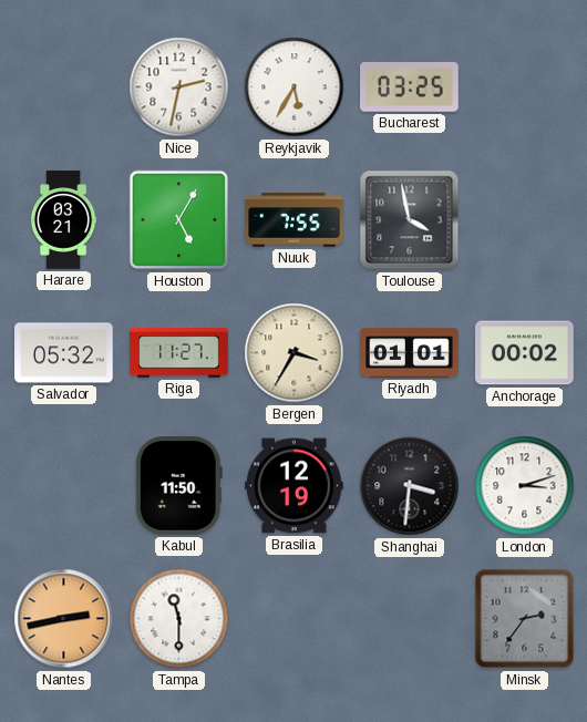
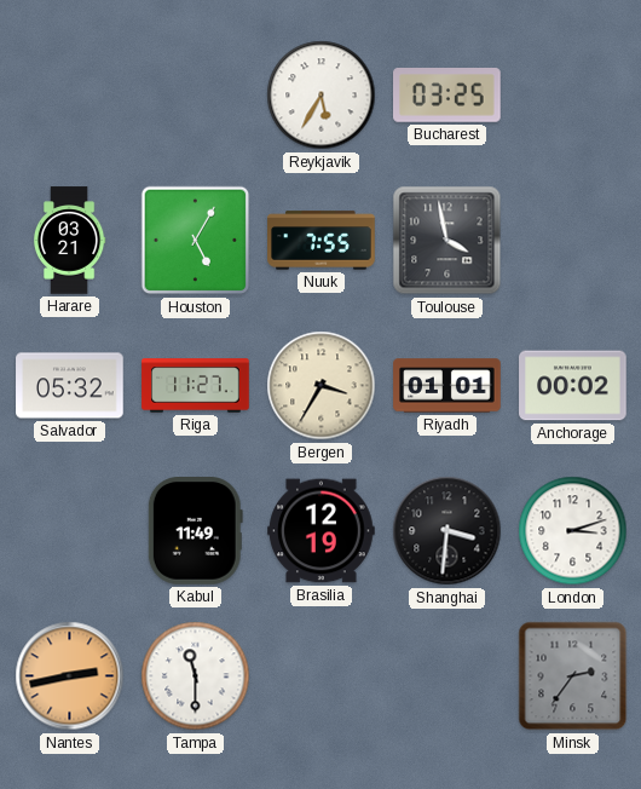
Nice: 2:32 -> none
Kabul: 11:50 -> 11:49
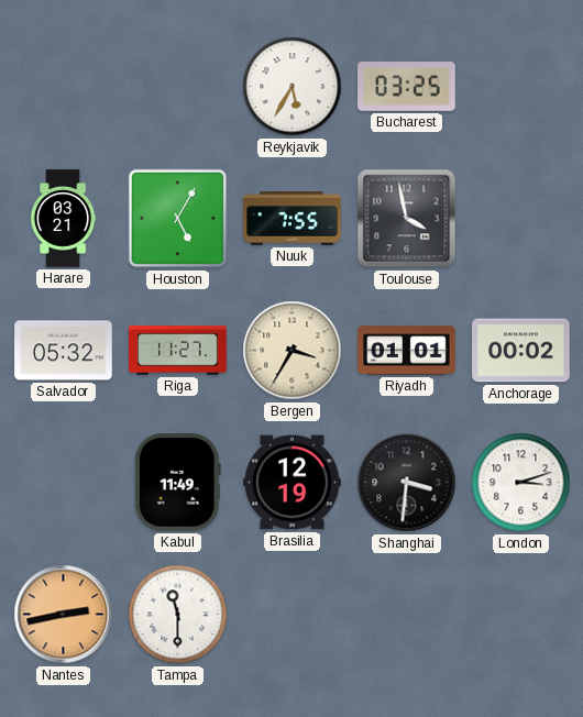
Minsk: 2:36 -> none
